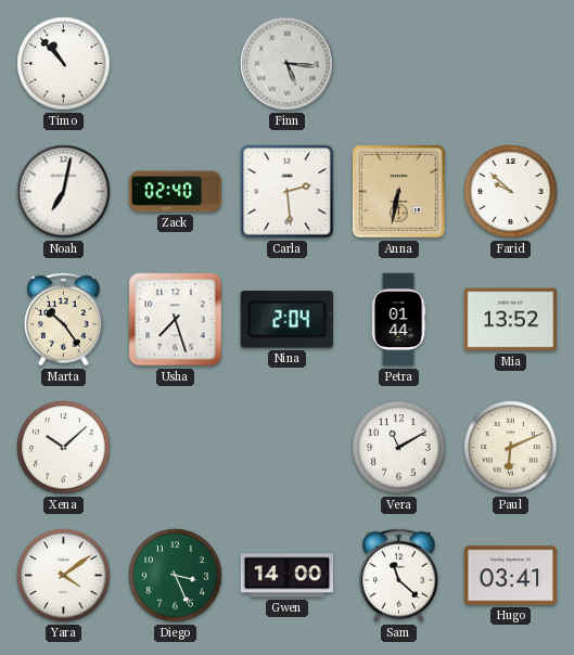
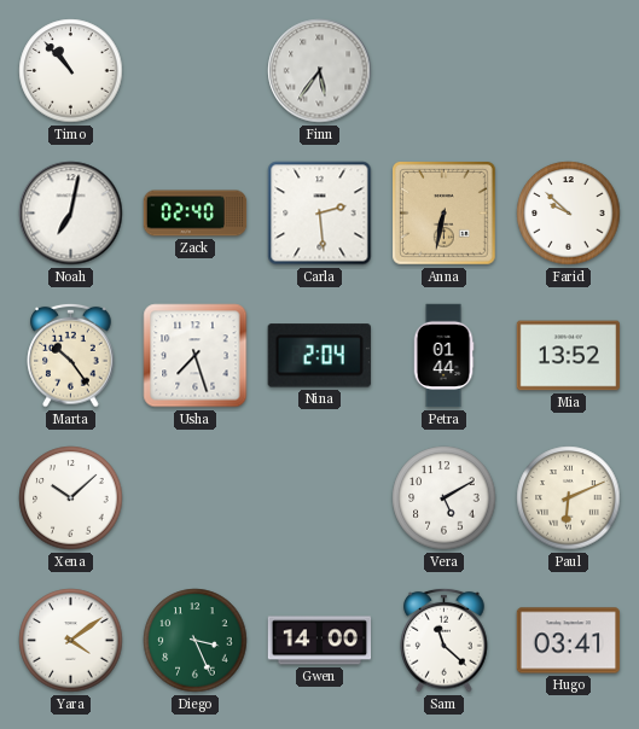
Finn: 5:16 -> 5:36
Vera: 11:10 -> 5:10
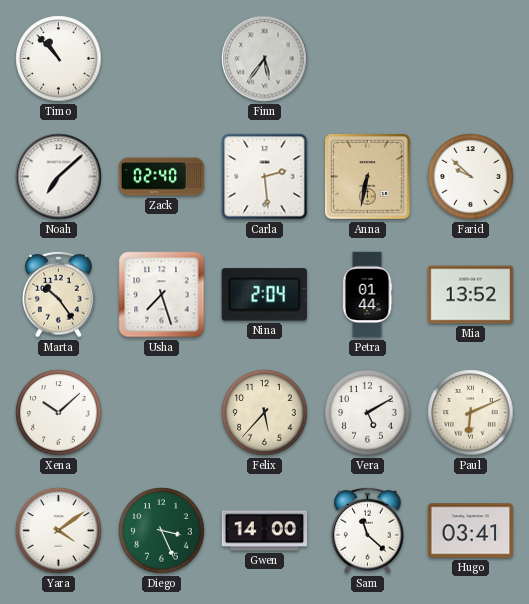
Noah: 7:02 -> 7:08
Felix: none -> 5:37
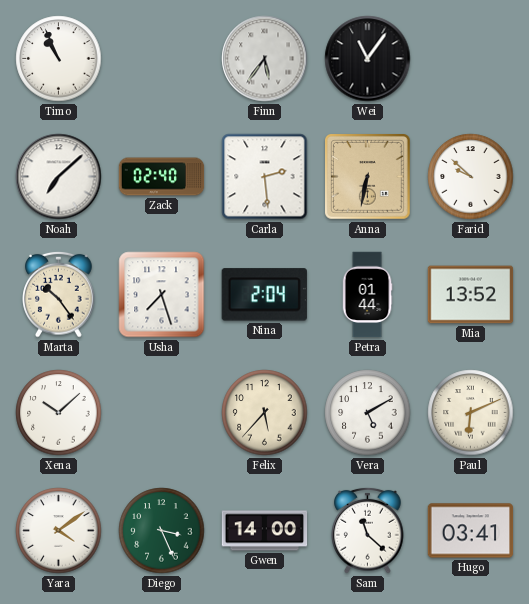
Timo: 10:53 -> 10:56
Wei: none -> 11:06
